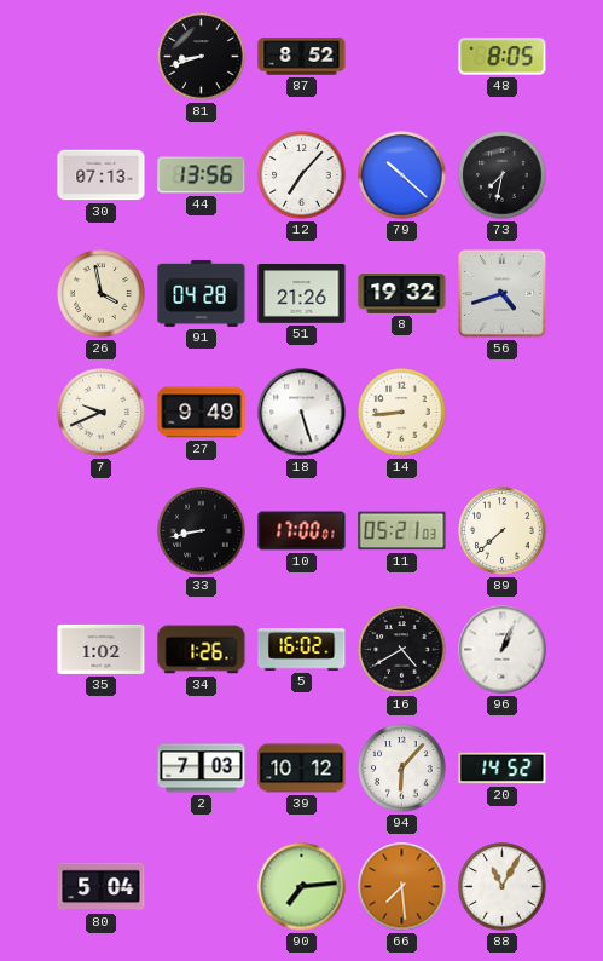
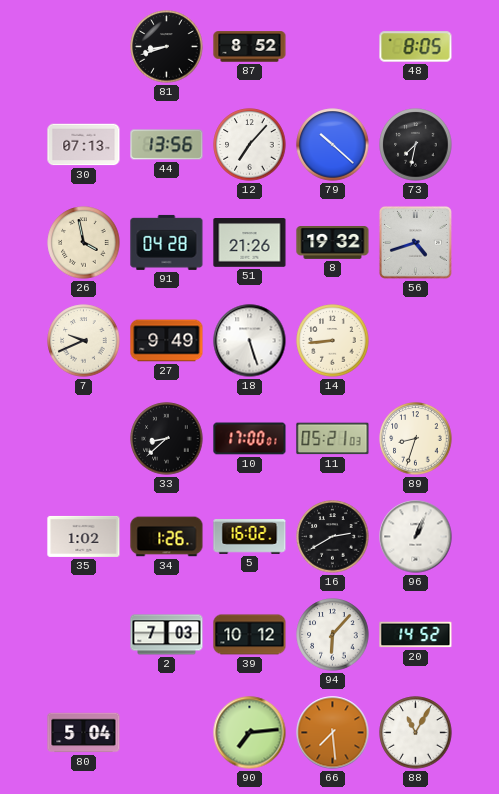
33: 8:43 -> 8:38
89: 7:38 -> 8:33
16: 4:40 -> 2:40
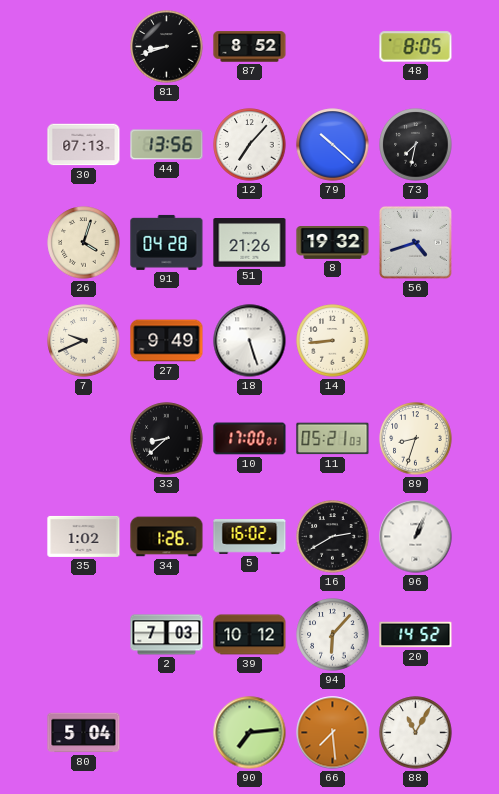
26: 3:58 -> 4:03
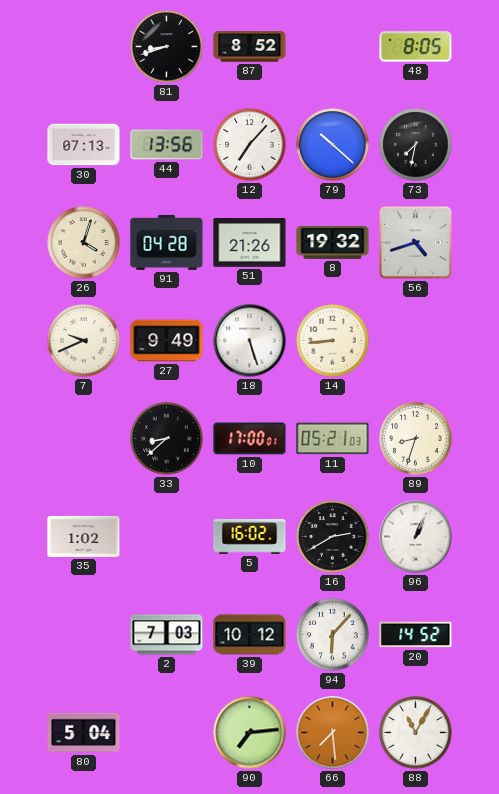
34: 1:26 -> none
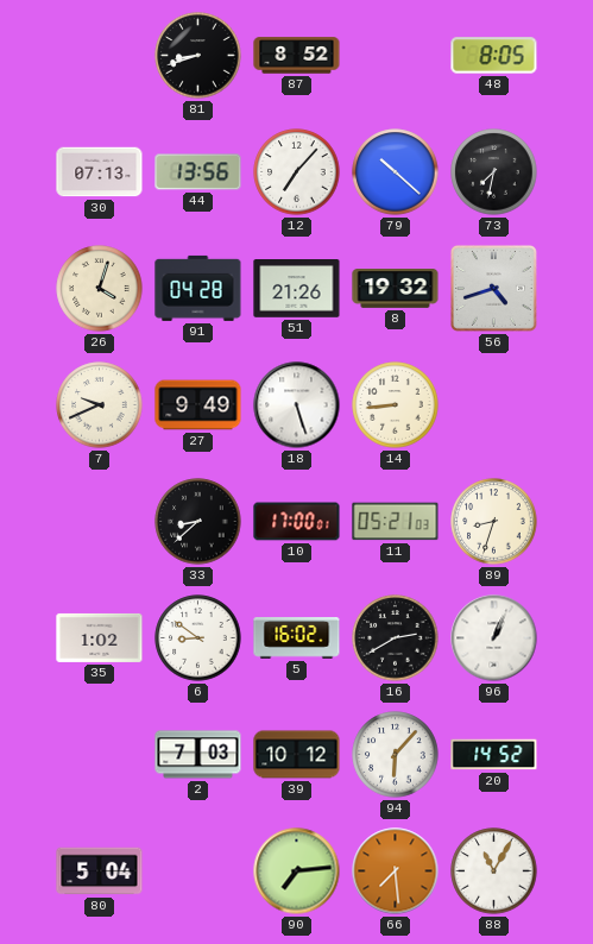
6: none -> 8:51
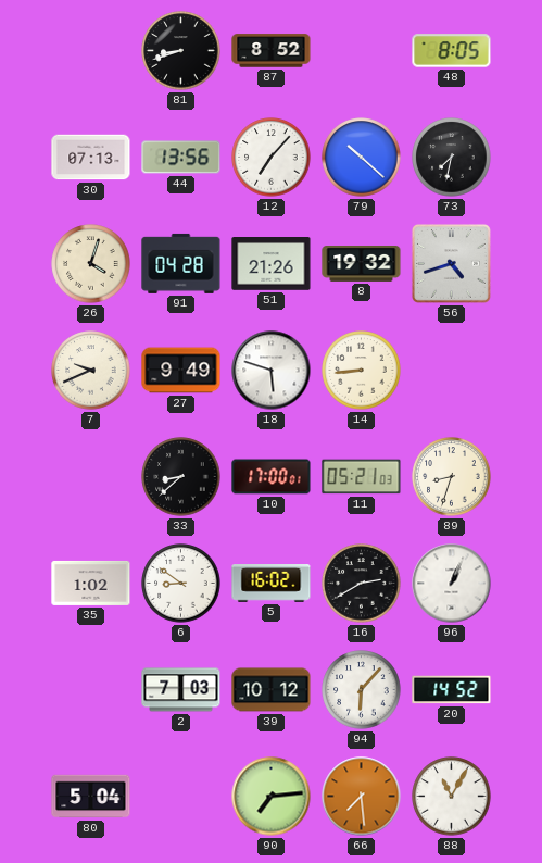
18: 5:27 -> 5:48
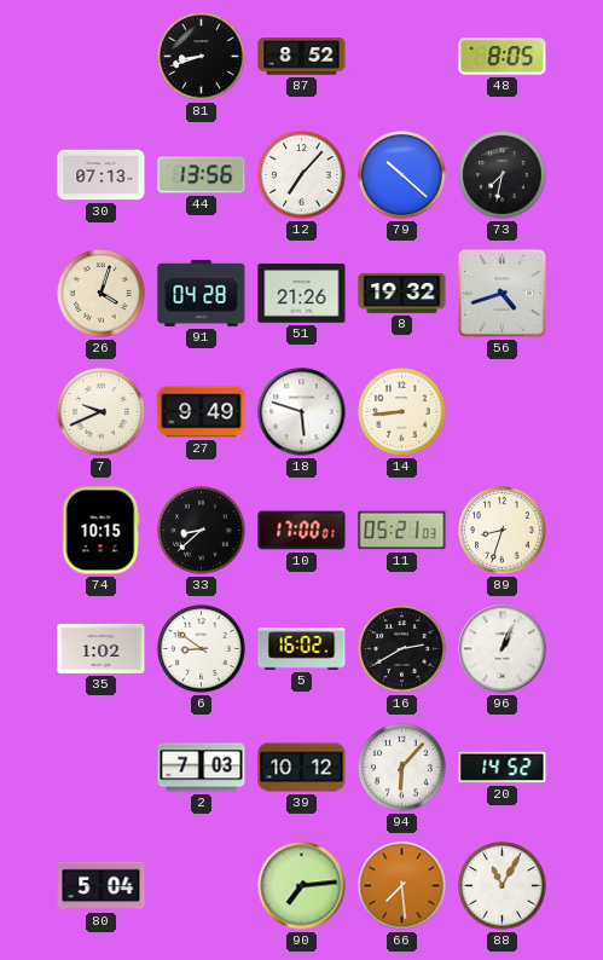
74: none -> 10:15
